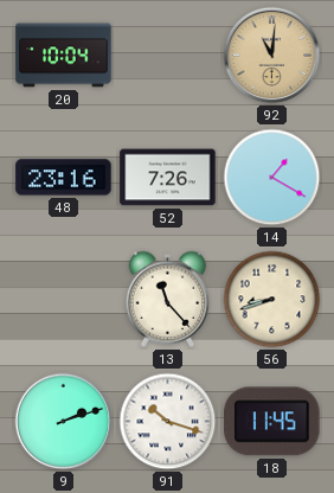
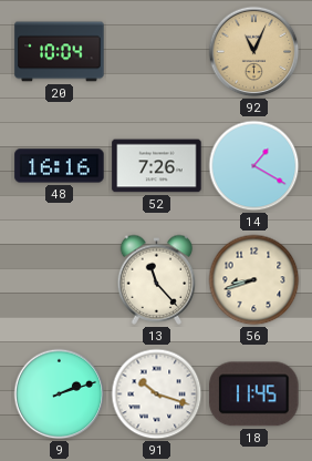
92: 11:01 -> 11:04
48: 23:16 -> 16:16
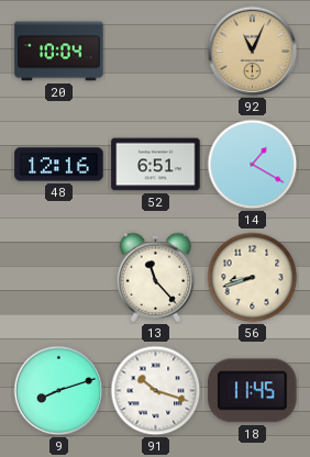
48: 16:16 -> 12:16
52: 7:26 -> 6:51
9: 2:12 -> 8:12
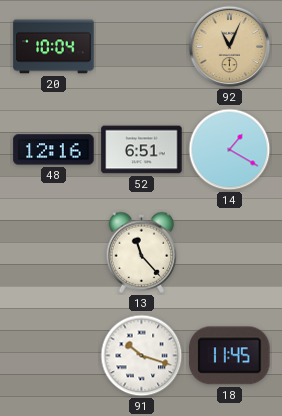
56: 8:42 -> none
9: 8:12 -> none
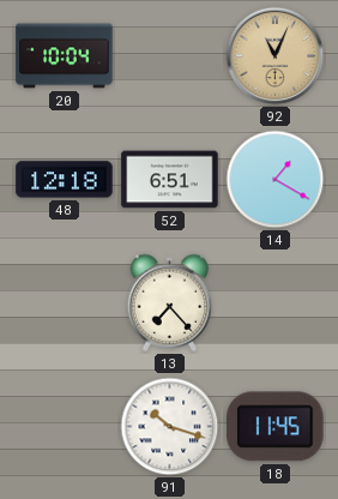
48: 12:16 -> 12:18
13: 11:23 -> 7:23
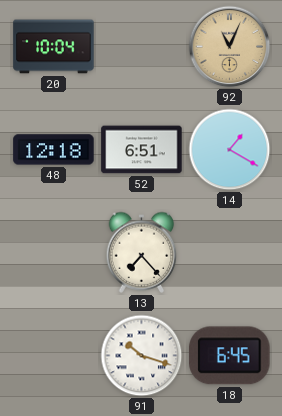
18: 11:45 -> 6:45
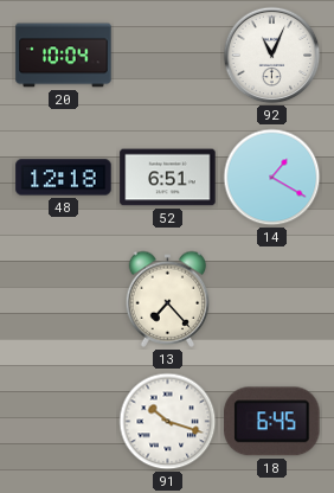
92 dial: champagne -> white
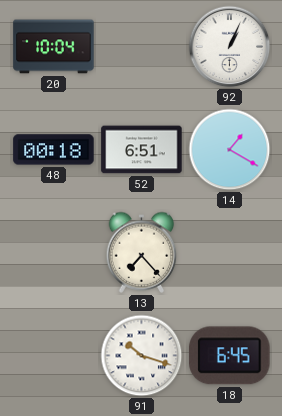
92: 11:04 -> 1:04
48: 12:18 -> 00:18
